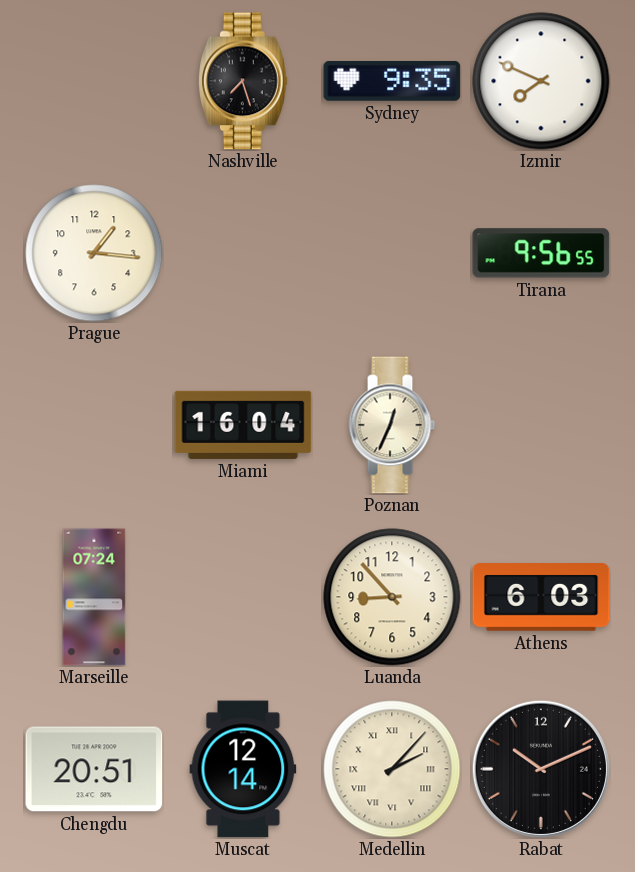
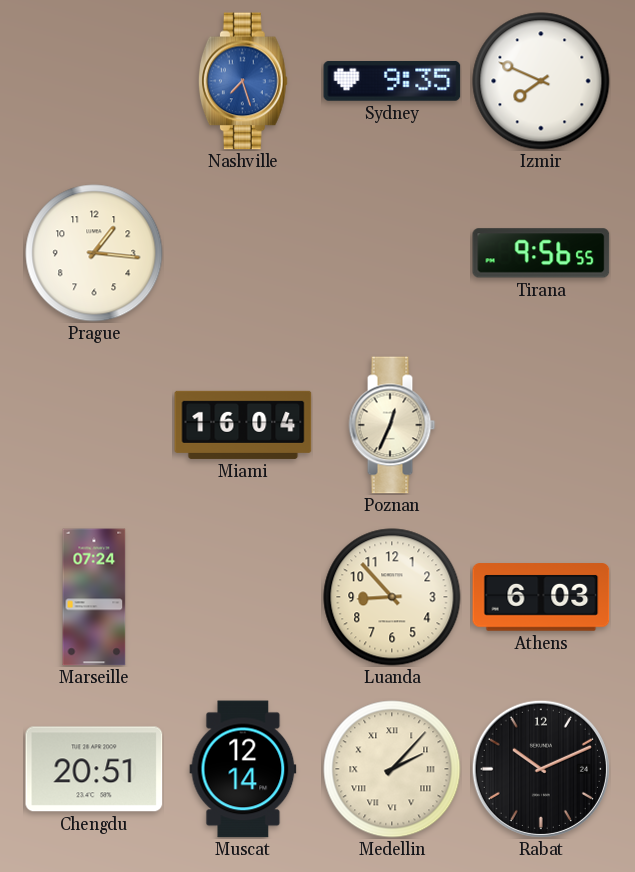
Nashville dial: black -> blue
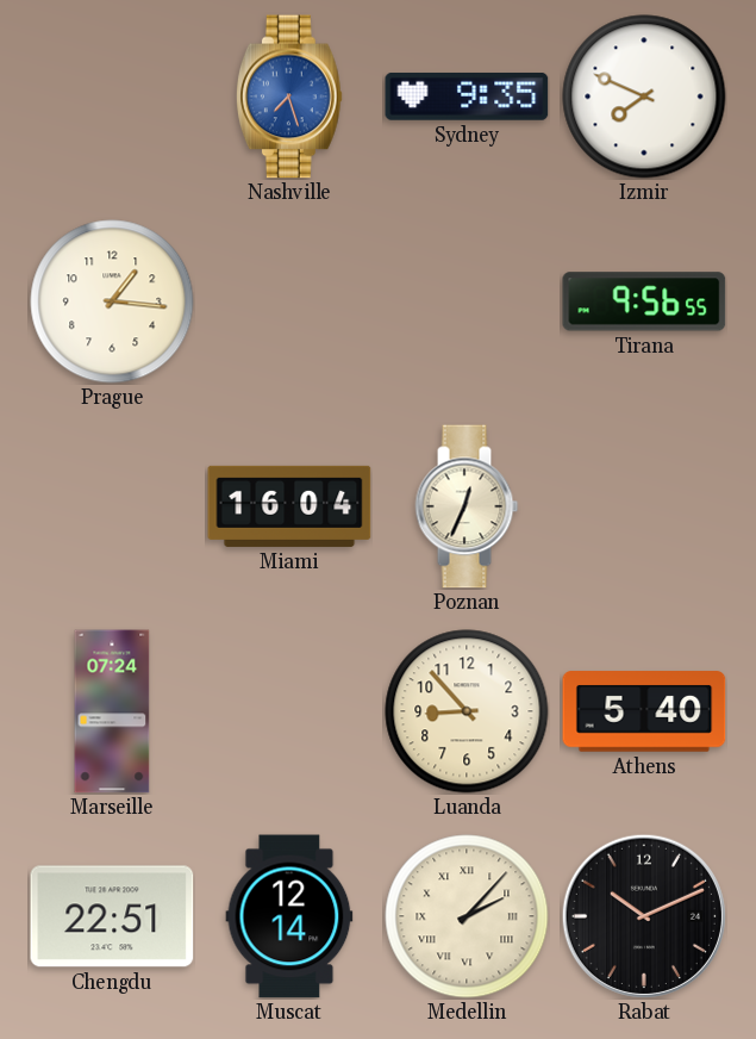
Athens: 6:03 -> 5:40
Chengdu: 20:51 -> 22:51
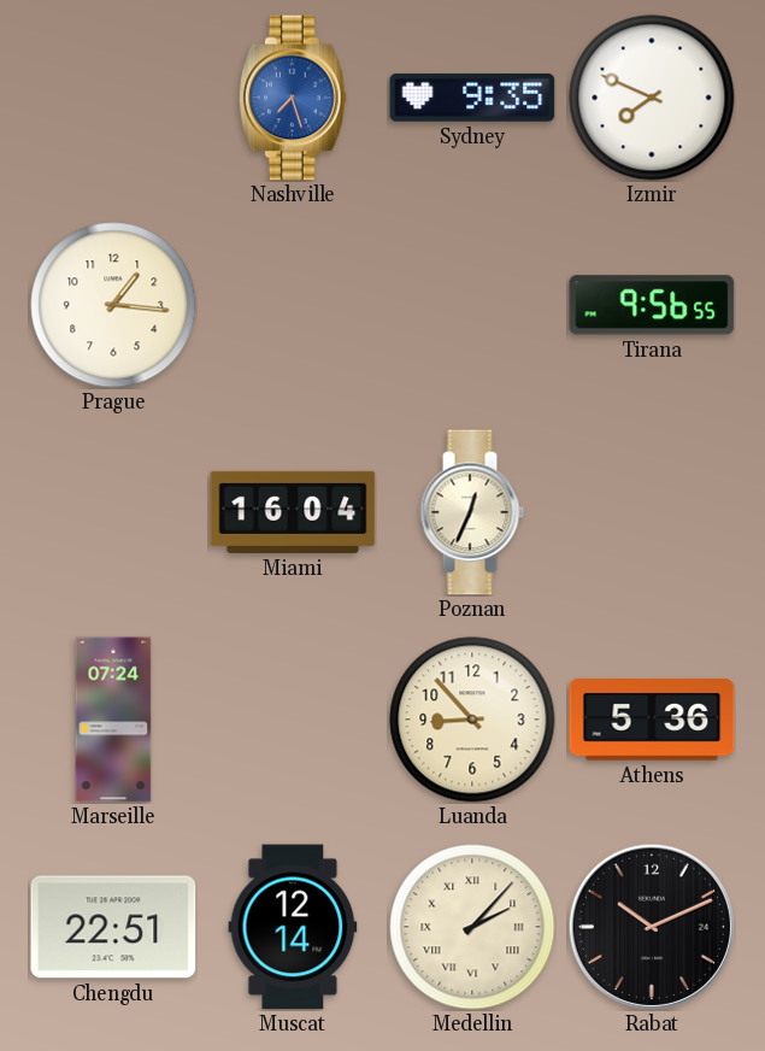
Athens: 5:40 -> 5:36
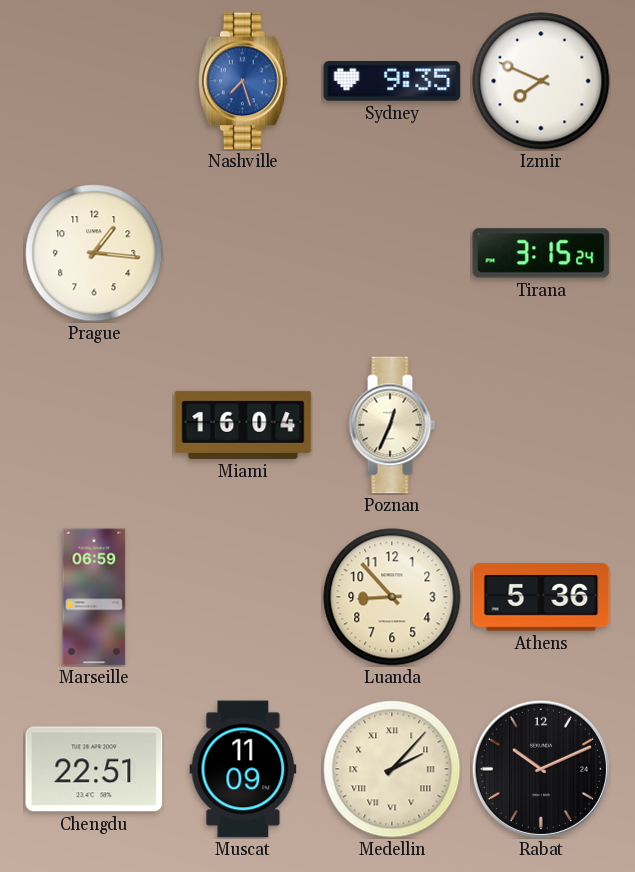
Tirana: 9:56 -> 3:15
Marseille: 07:24 -> 06:59
Muscat: 12:14 -> 11:09
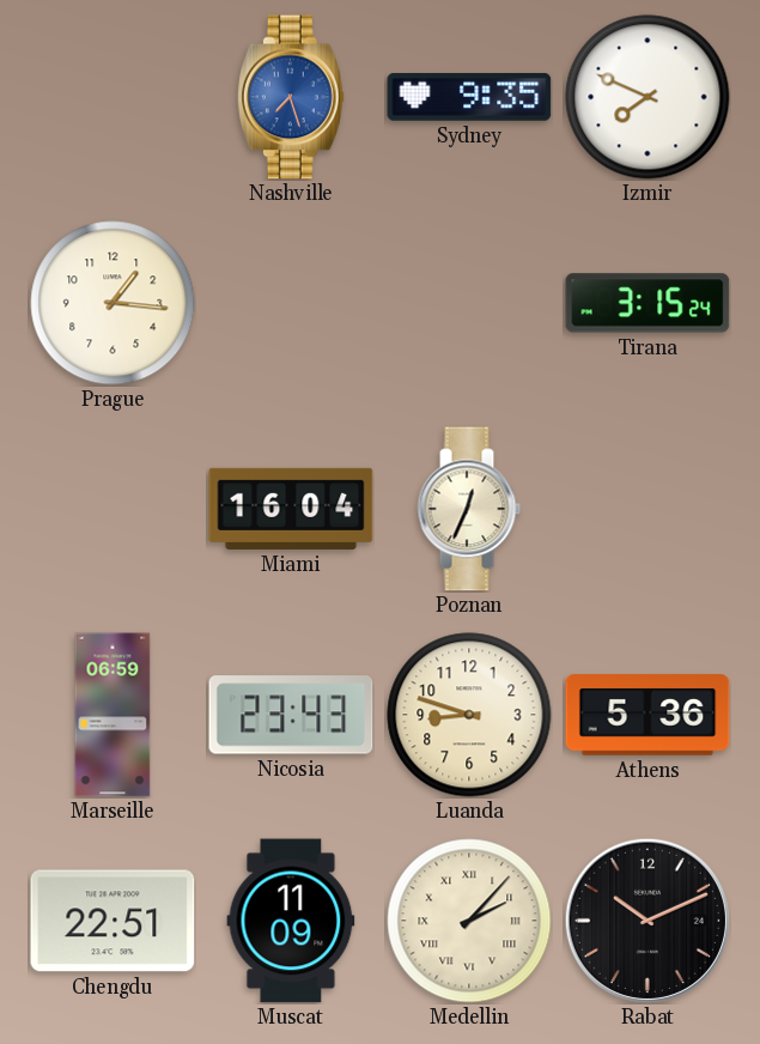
Nicosia: none -> 23:43
Luanda: 8:53 -> 8:48
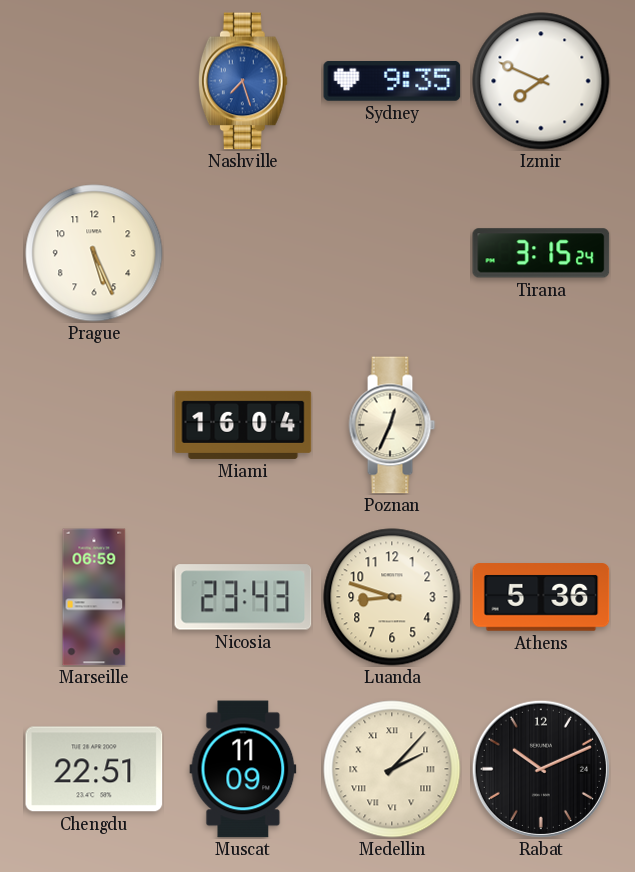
Prague: 1:16 -> 5:26
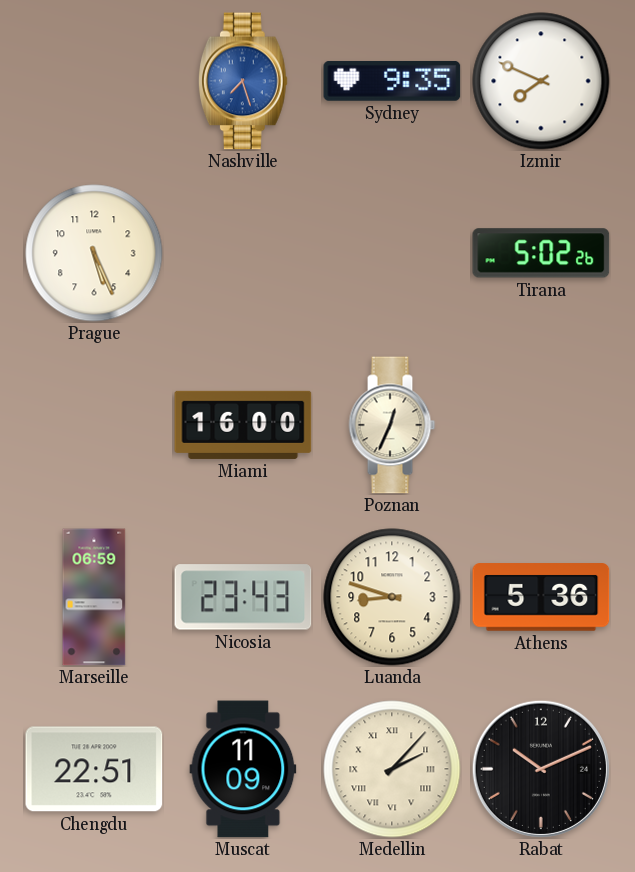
Tirana: 3:15 -> 5:02
Miami: 16:04 -> 16:00
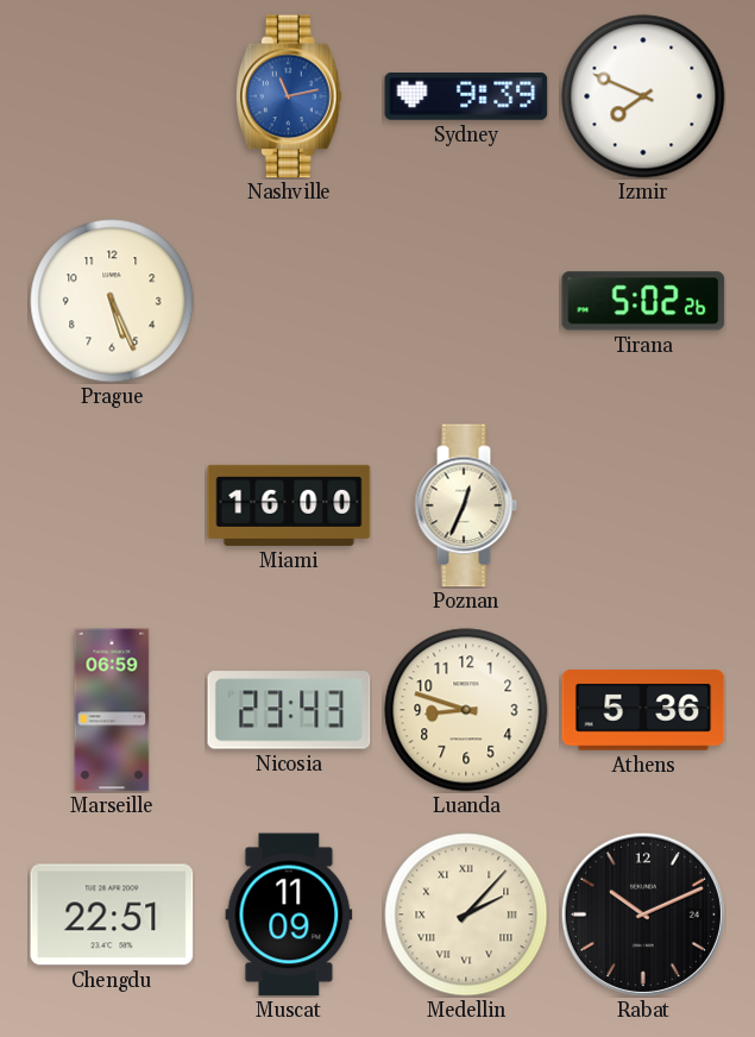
Nashville: 7:27 -> 11:13
Sydney: 9:35 -> 9:39
